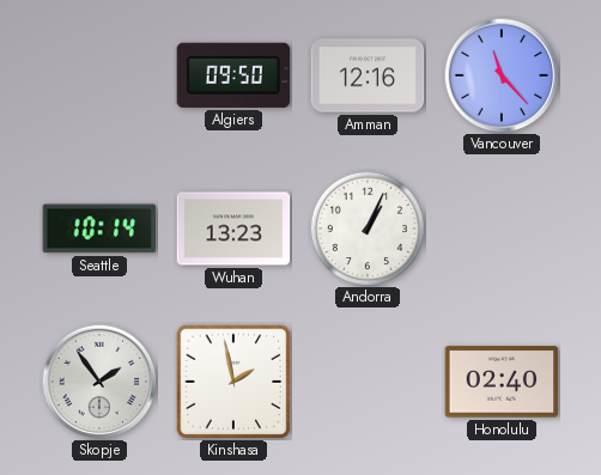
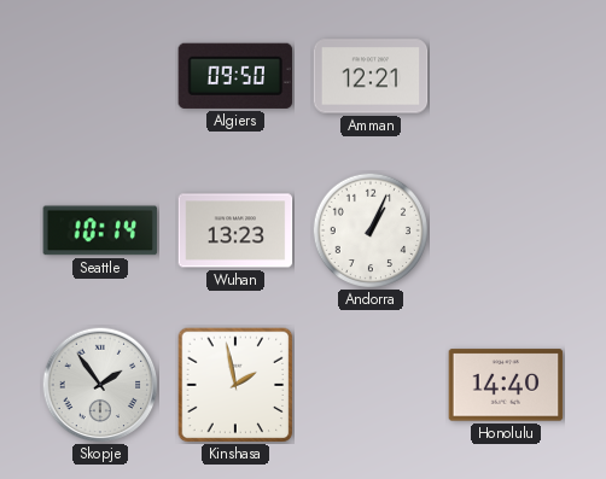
Amman: 12:16 -> 12:21
Vancouver: 11:23 -> none
Honolulu: 02:40 -> 14:40
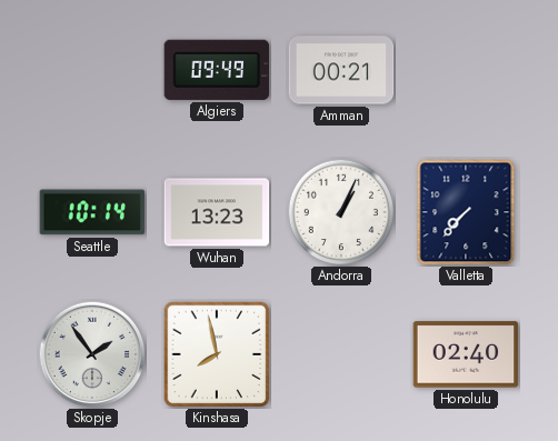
Algiers: 09:50 -> 09:49
Amman: 12:21 -> 00:21
Valletta: none -> 7:37
Kinshasa: 1:58 -> 7:58
Honolulu: 14:40 -> 02:40
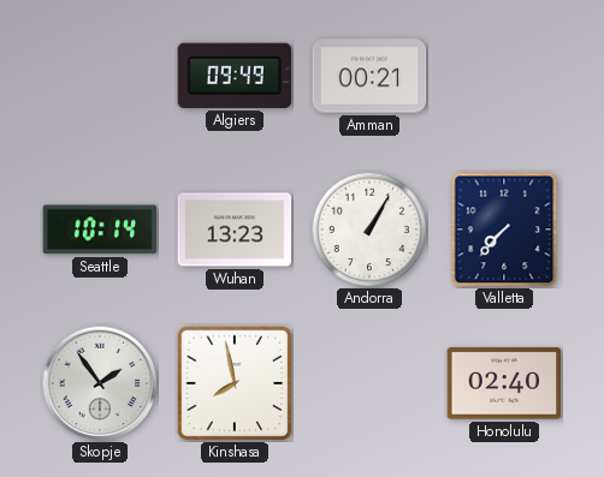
Andorra: 1:04 -> 1:05
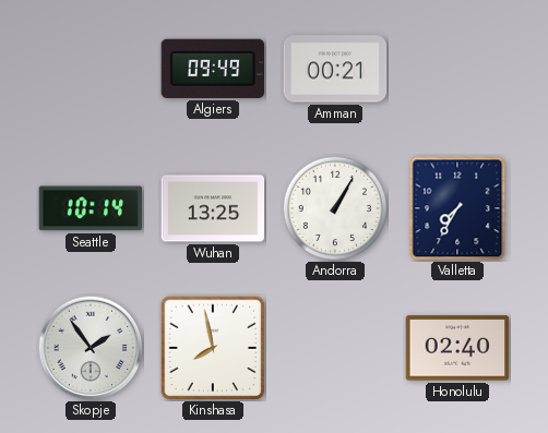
Wuhan: 13:23 -> 13:25
Valletta: 7:37 -> 7:35
